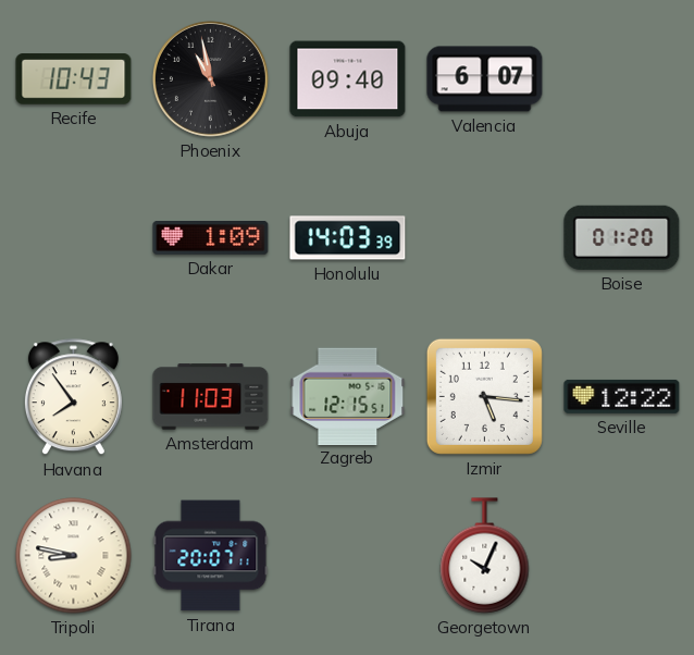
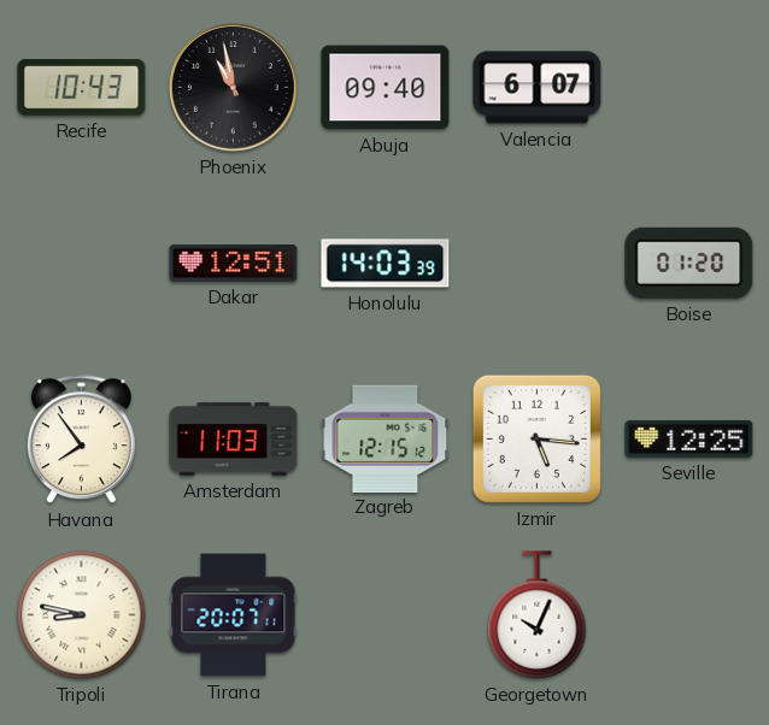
Dakar: 1:09 -> 12:51
Zagreb: 12:15:51 -> 12:15:12
Seville: 12:22 -> 12:25
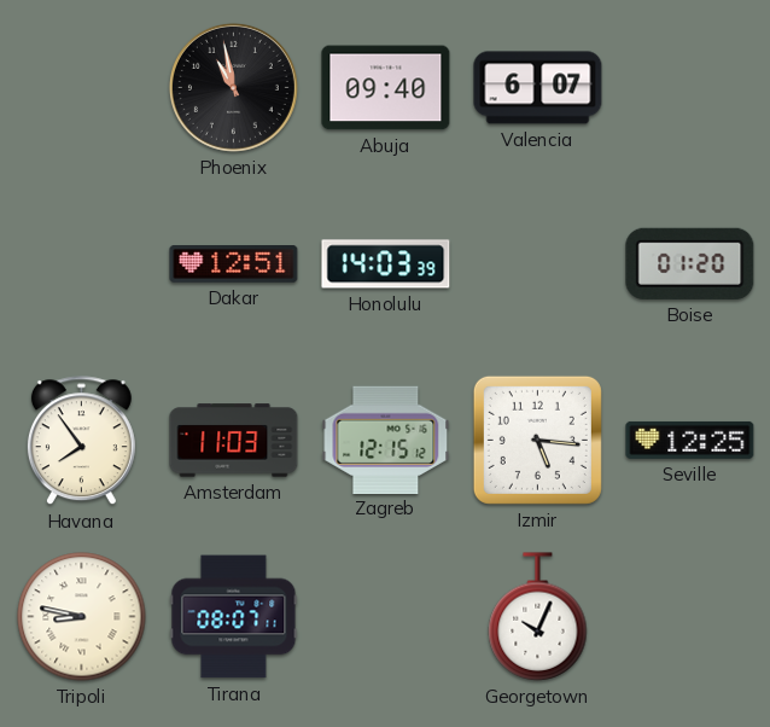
Recife: 10:43 -> none
Tirana: 20:07 -> 08:07
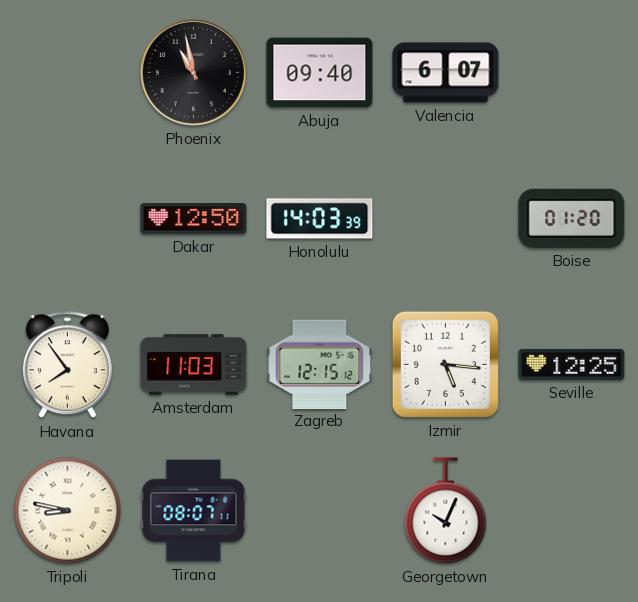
Dakar: 12:51 -> 12:50
